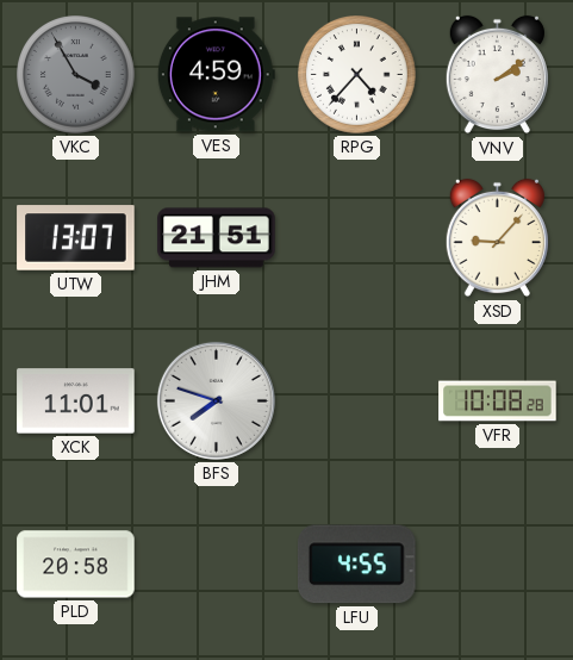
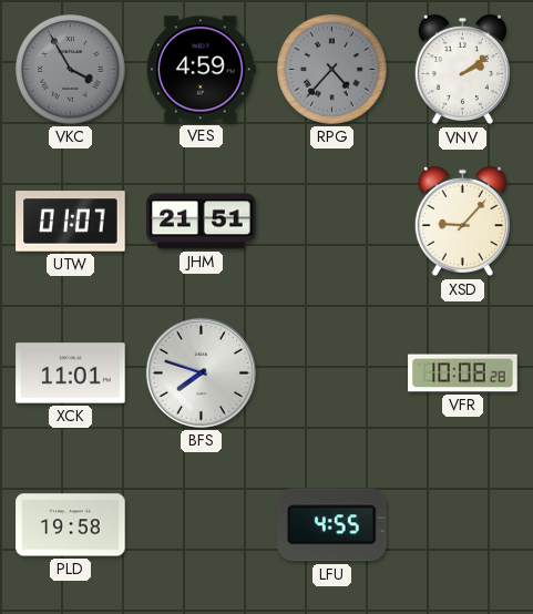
RPG dial: white -> grey
UTW: 13:07 -> 01:07
PLD: 20:58 -> 19:58
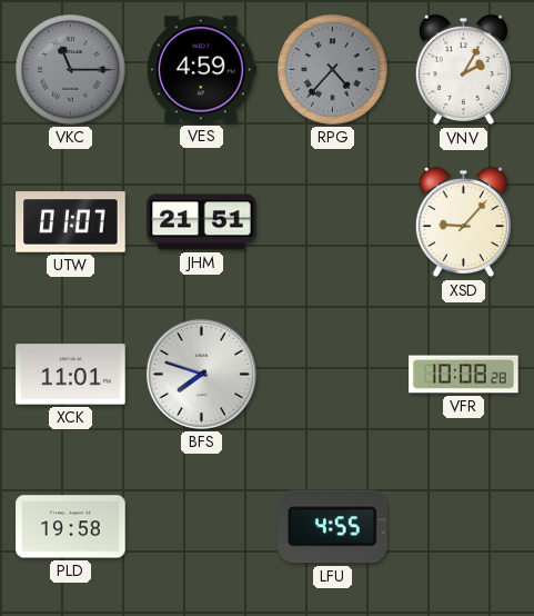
VKC: 3:55 -> 11:15
VNV: 2:09 -> 2:05
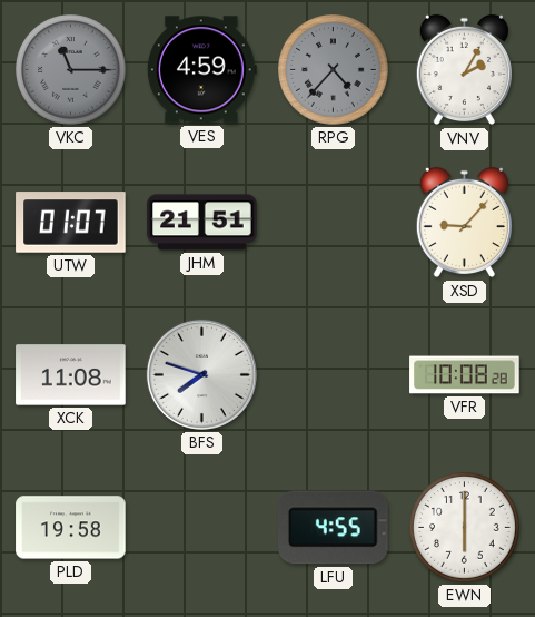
XCK: 11:01 -> 11:08
EWN: none -> 6:00
